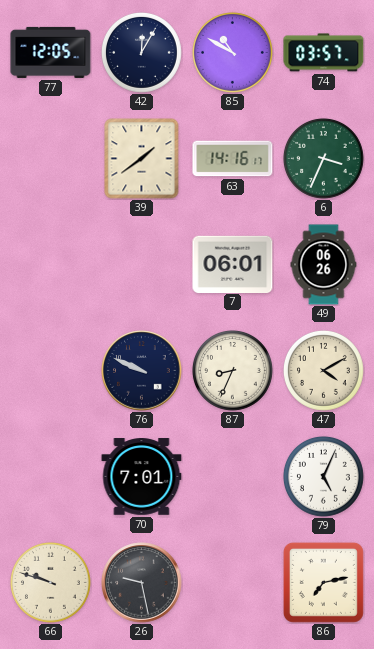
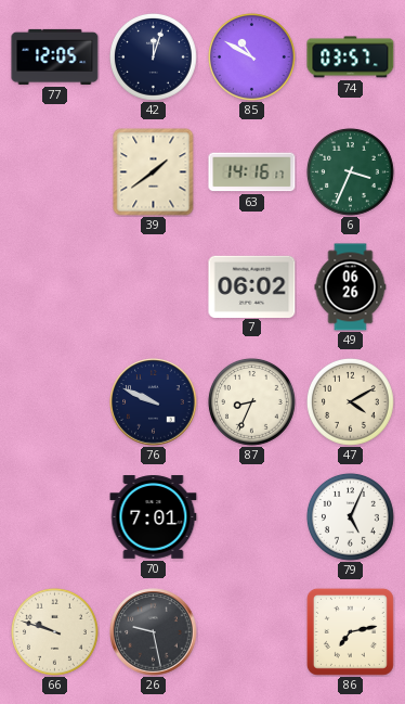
42: 12:05 -> 12:03
7: 06:01 -> 06:02
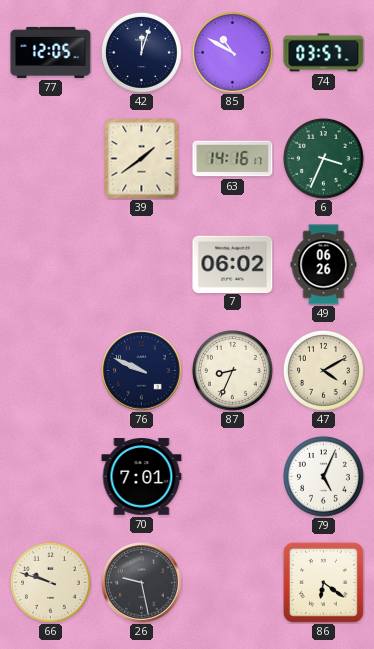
86: 7:13 -> 6:21
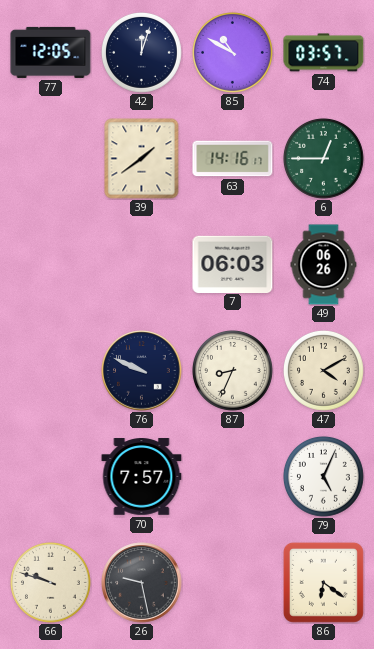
6: 3:34 -> 12:45
7: 06:02 -> 06:03
70: 7:01 -> 7:57
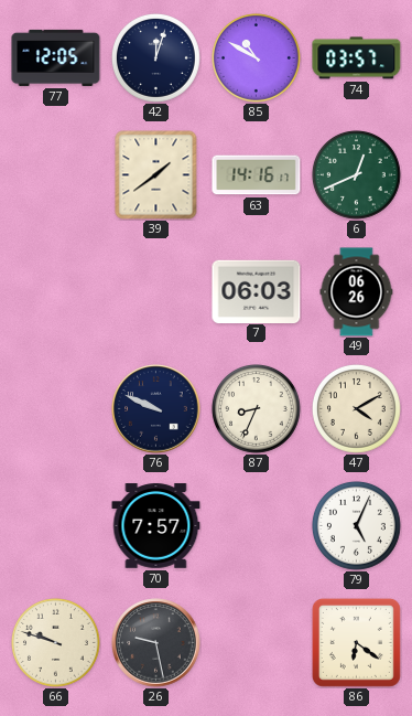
6: 12:45 -> 12:41
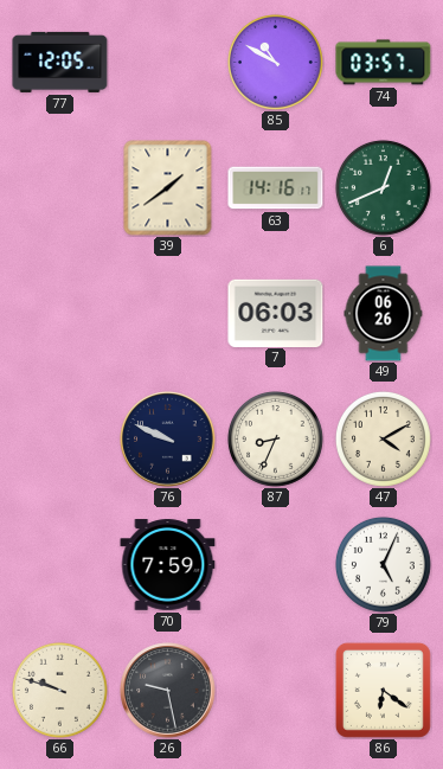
42: 12:03 -> none
70: 7:57 -> 7:59
